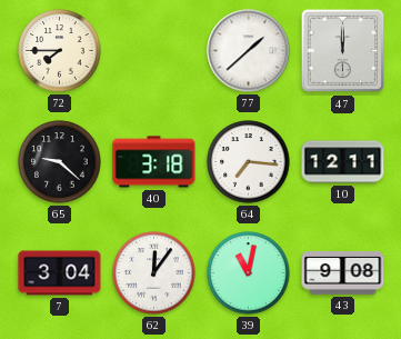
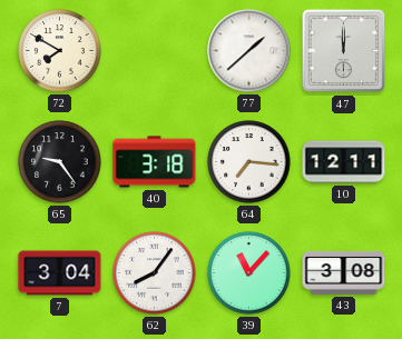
72: 7:45 -> 7:50
65: 9:22 -> 9:24
62: 12:06 -> 8:06
39: 11:02 -> 11:07
43: 9:08 -> 3:08
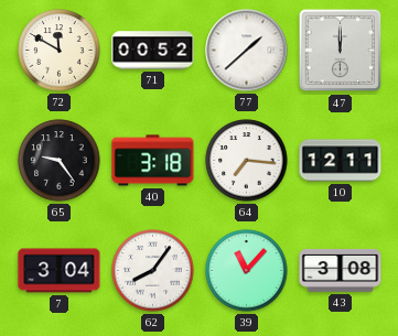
72: 7:50 -> 11:50
71: none -> 00:52
